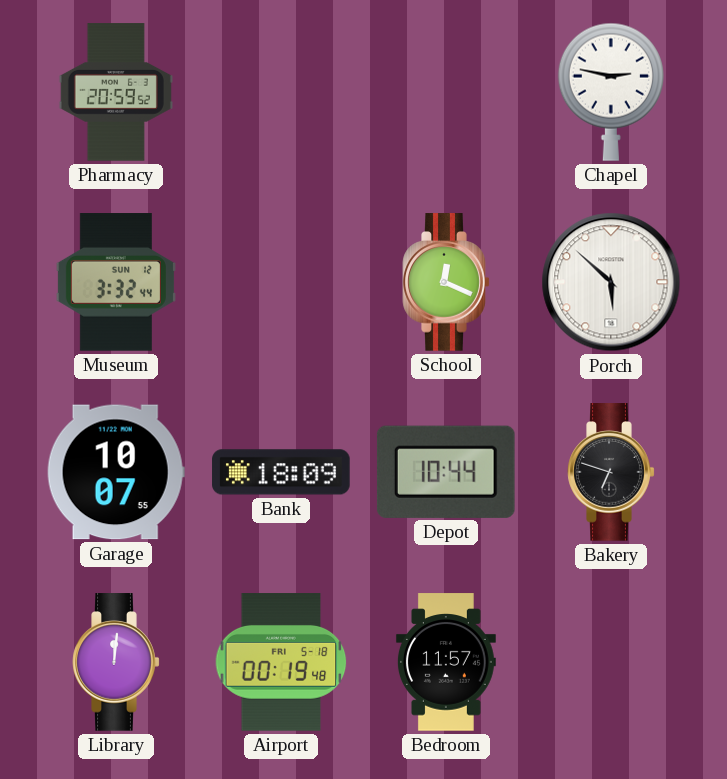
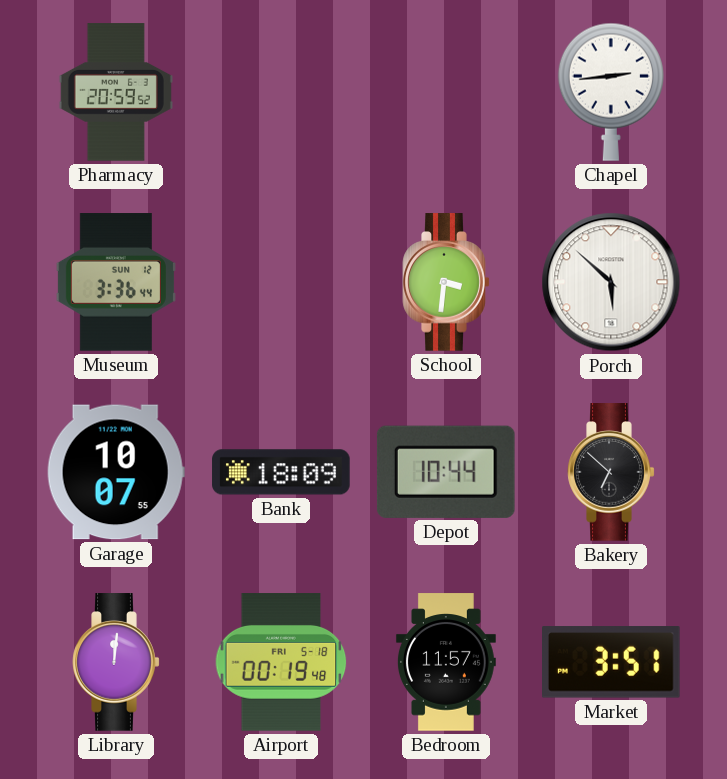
Chapel: 2:47 -> 2:44
Museum: 3:32 -> 3:36
School: 12:19 -> 3:31
Bakery: 6:48 -> 6:52
Market: none -> 3:51
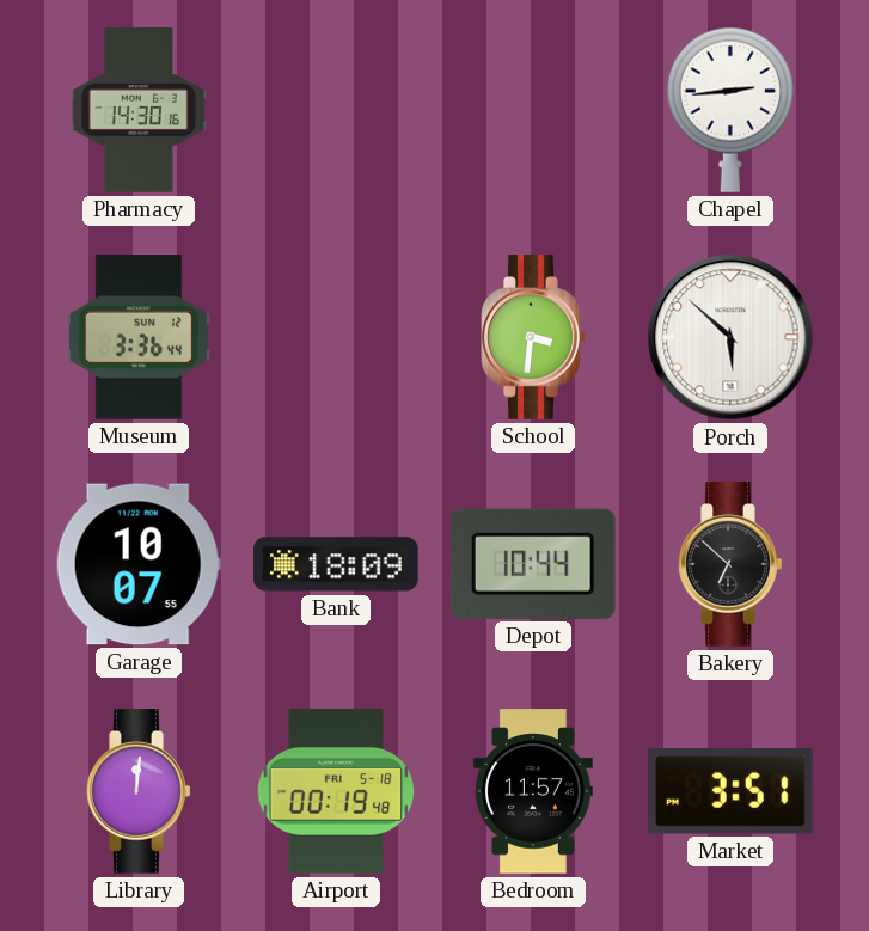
Pharmacy: 20:59 -> 14:30
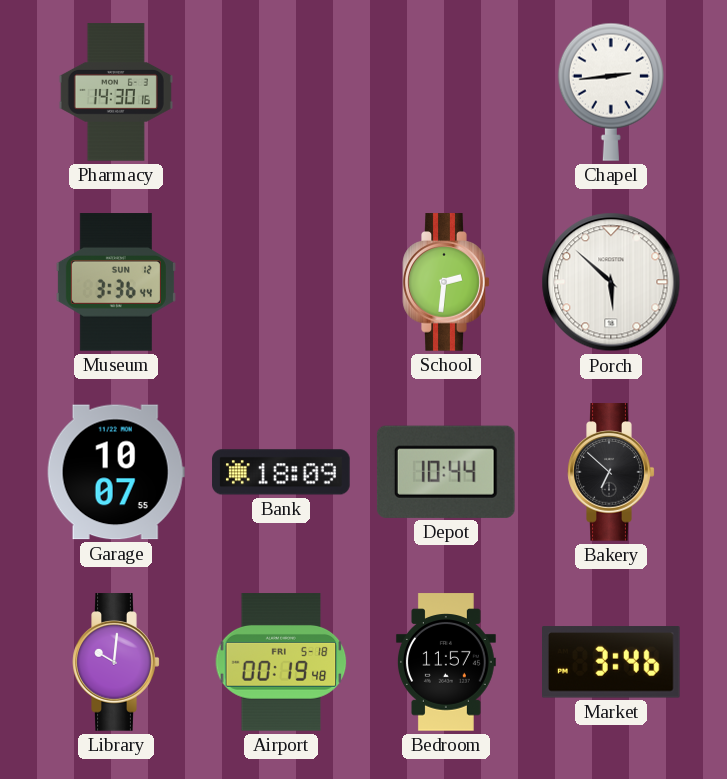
School: 3:31 -> 2:31
Library: 12:01 -> 10:01
Market: 3:51 -> 3:46
